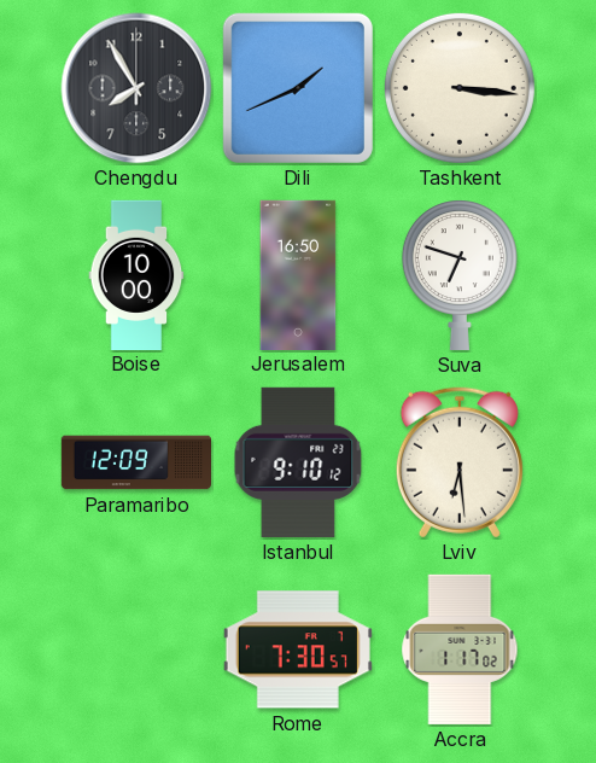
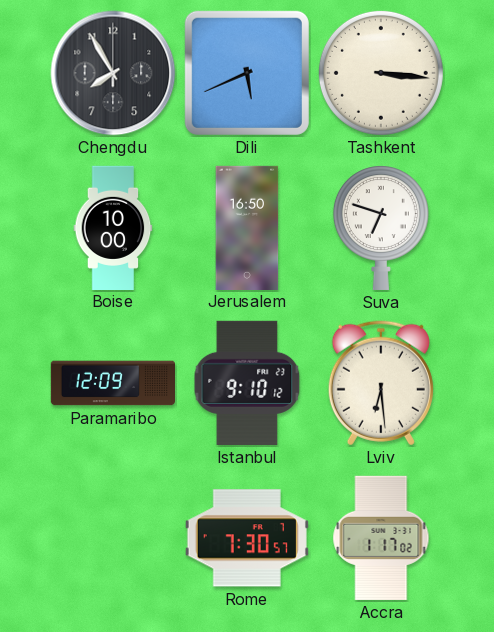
Dili: 1:41 -> 5:41
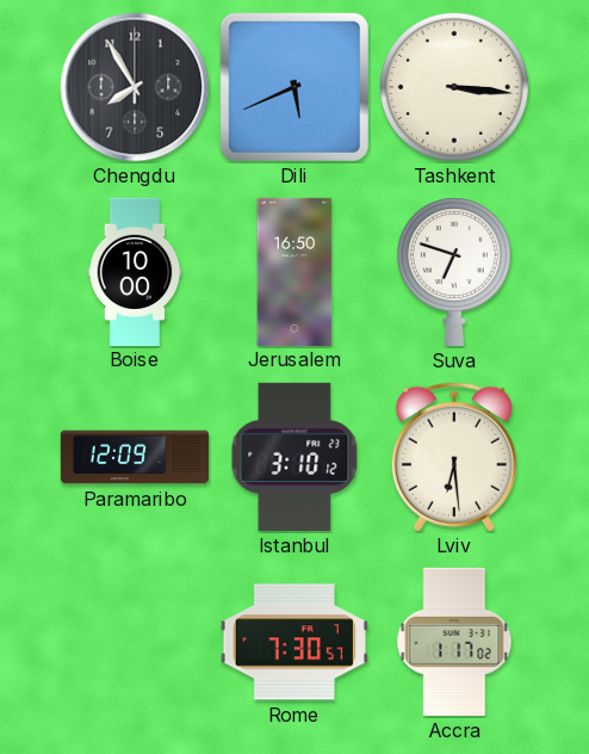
Istanbul: 9:10 -> 3:10
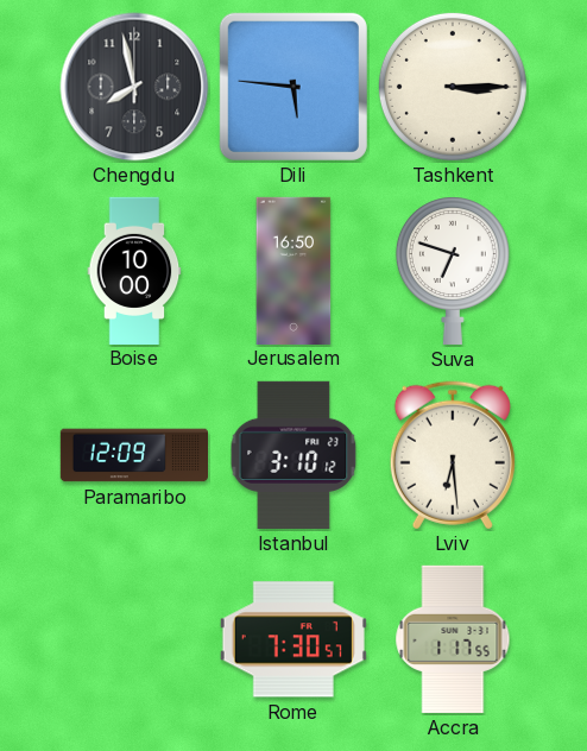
Chengdu: 7:55 -> 7:58
Dili: 5:41 -> 5:46
Tashkent: 3:16 -> 3:15
Accra: 1:17:02 -> 1:17:55
